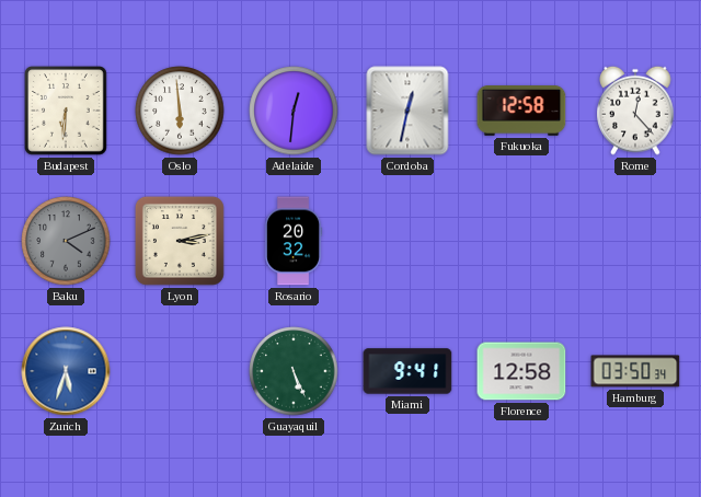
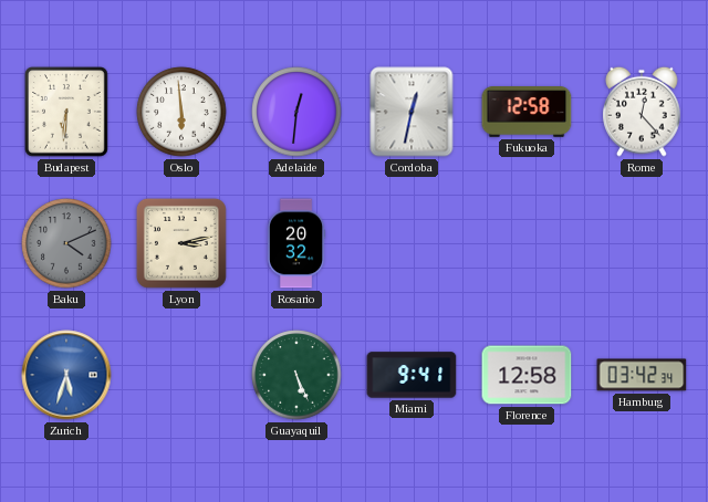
Hamburg: 03:50 -> 03:42
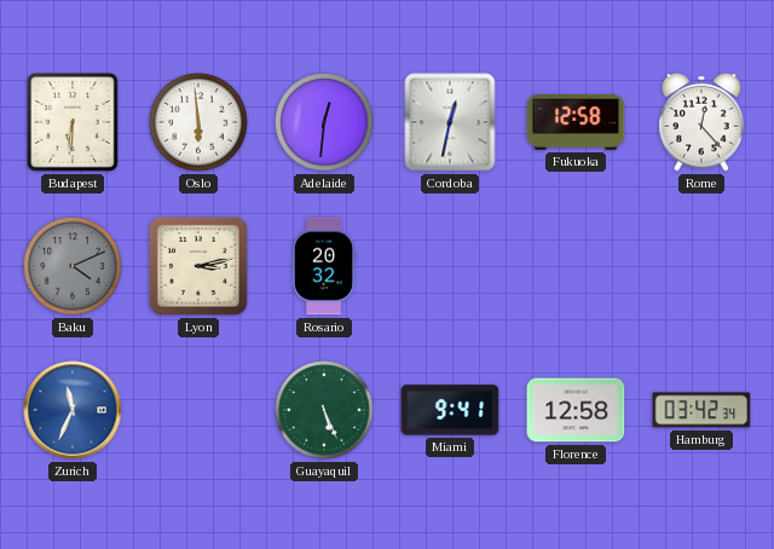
Zurich: 5:33 -> 11:34
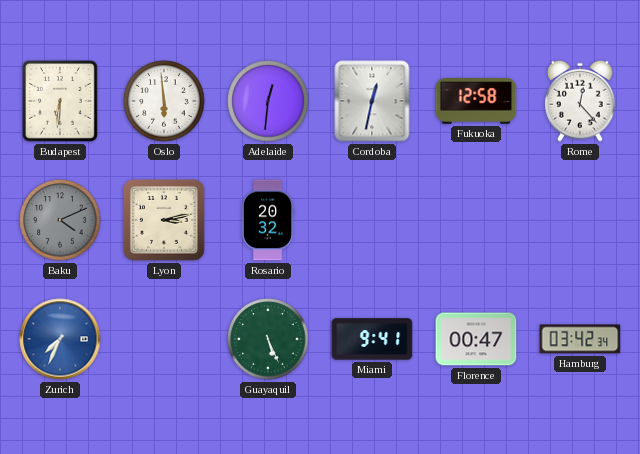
Zurich: 11:34 -> 7:34
Florence: 12:58 -> 00:47
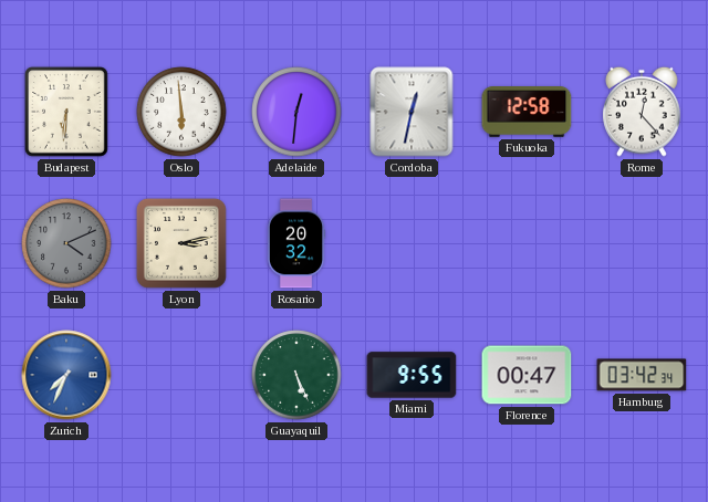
Miami: 9:41 -> 9:55
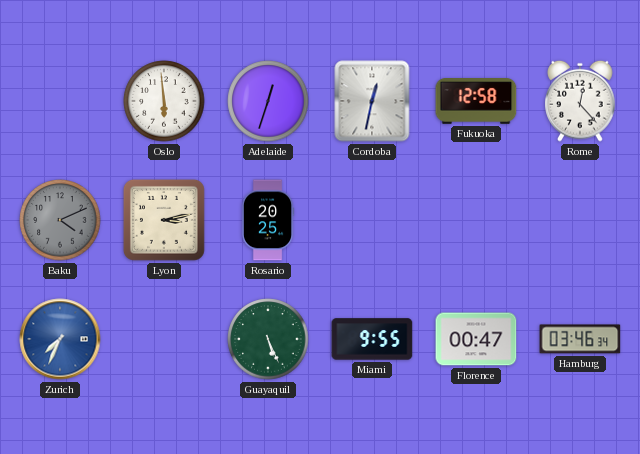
Budapest: 6:31 -> none
Adelaide: 12:31 -> 12:33
Rosario: 20:32 -> 20:25
Hamburg: 03:42 -> 03:46
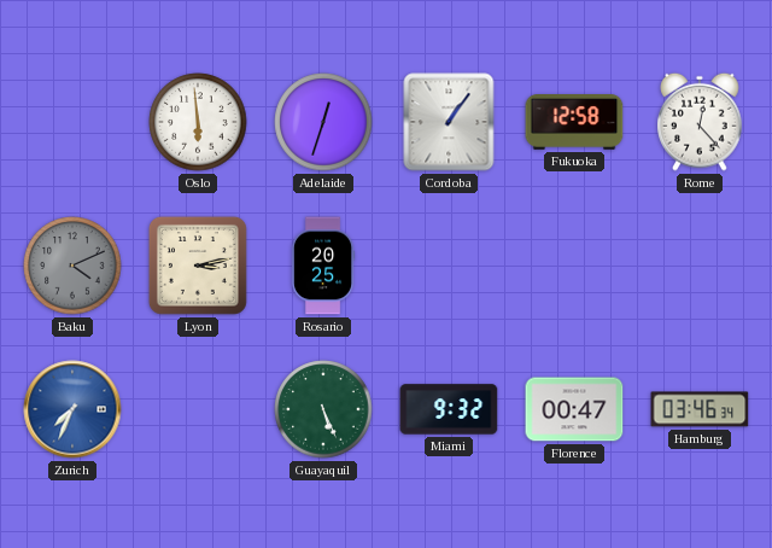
Cordoba: 12:32 -> 1:06
Miami: 9:55 -> 9:32
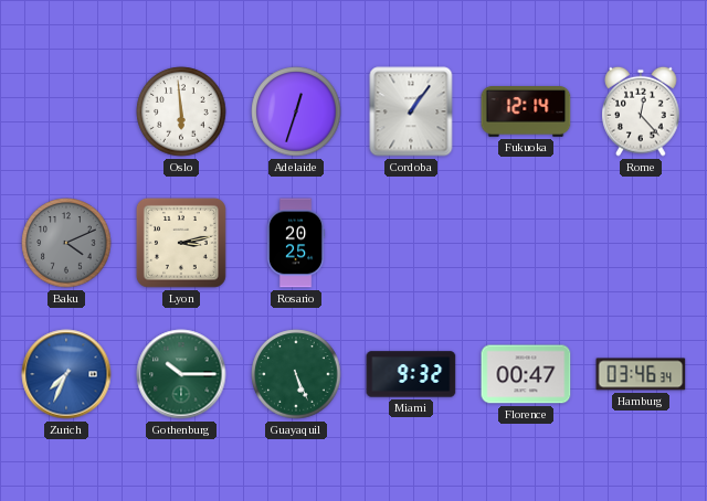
Fukuoka: 12:58 -> 12:14
Gothenburg: none -> 10:15
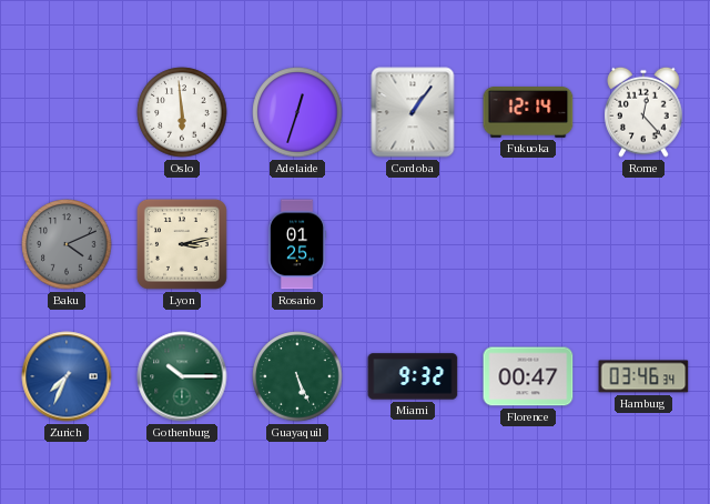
Rosario: 20:25 -> 01:25
